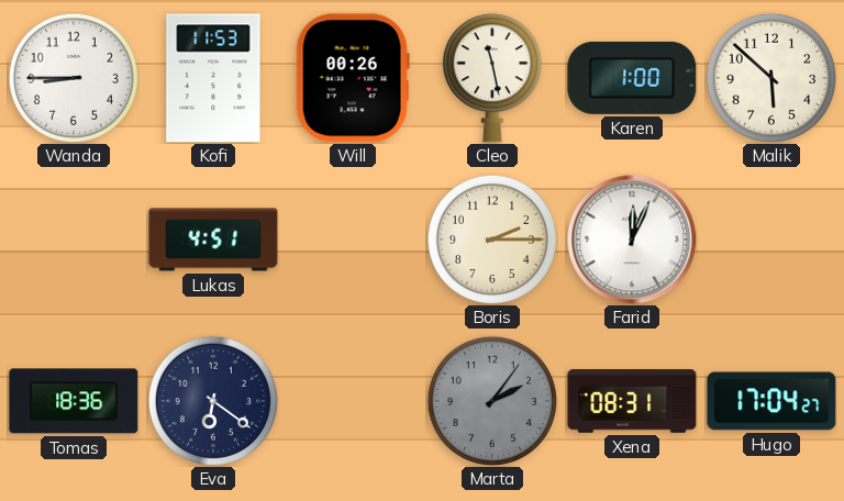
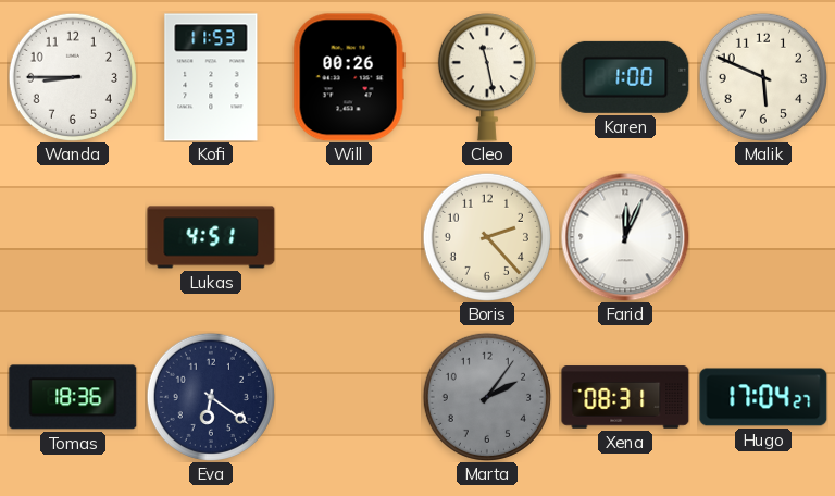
Malik: 5:52 -> 5:49
Boris: 2:15 -> 2:23
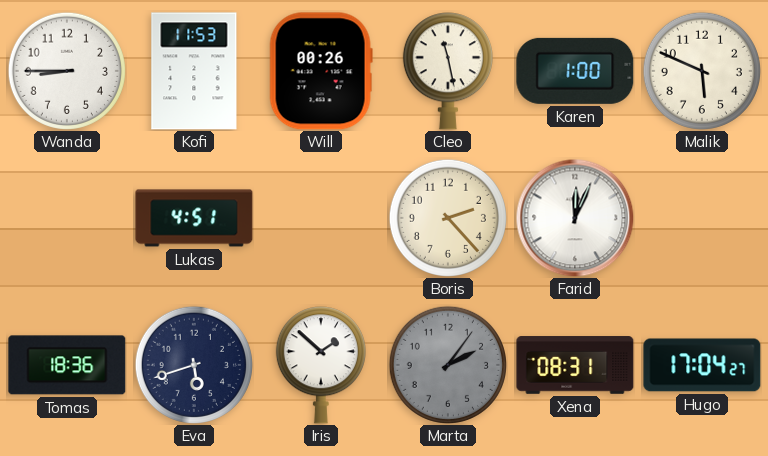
Eva: 6:21 -> 5:42
Iris: none -> 1:52
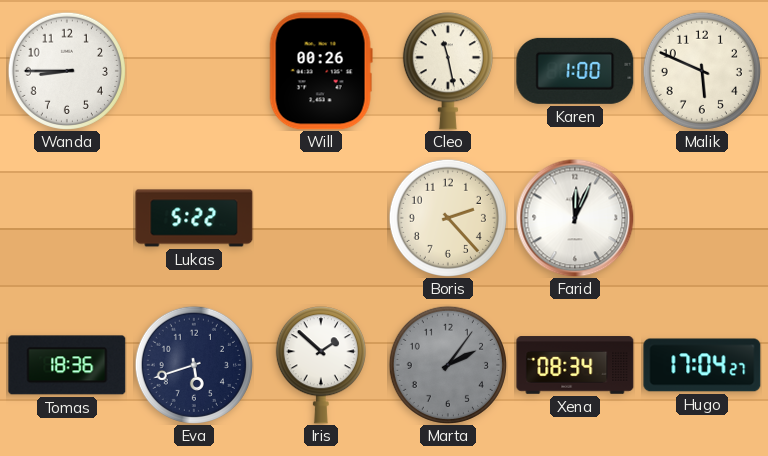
Kofi: 11:53 -> none
Lukas: 4:51 -> 5:22
Xena: 08:31 -> 08:34
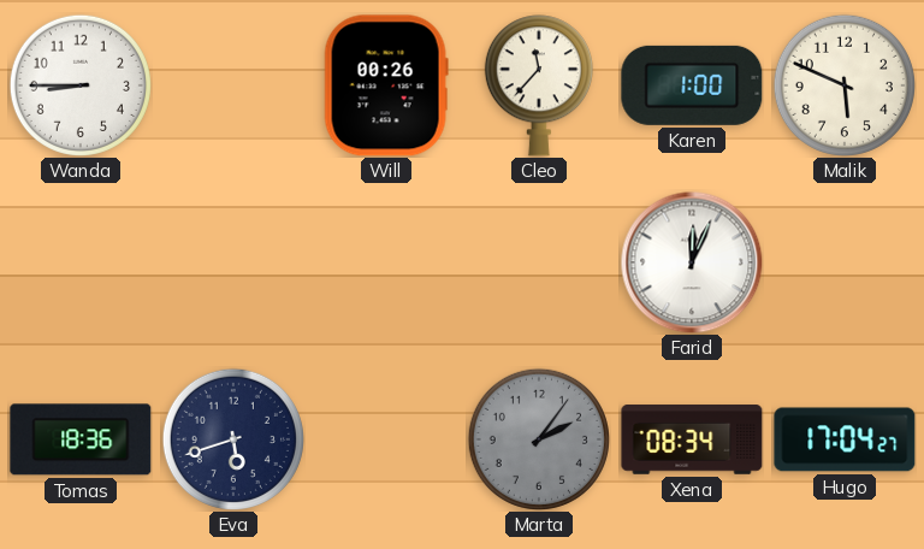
Cleo: 11:28 -> 11:37
Lukas: 5:22 -> none
Boris: 2:23 -> none
Iris: 1:52 -> none
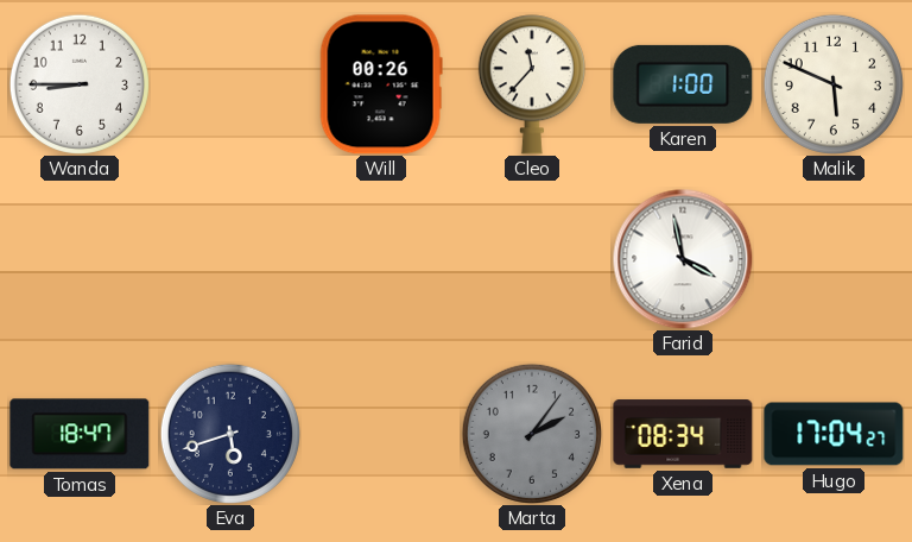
Farid: 12:04 -> 3:58
Tomas: 18:36 -> 18:47
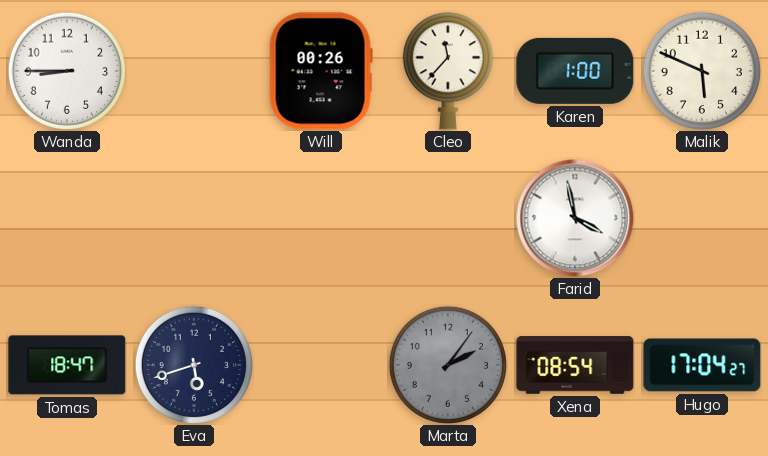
Xena: 08:34 -> 08:54
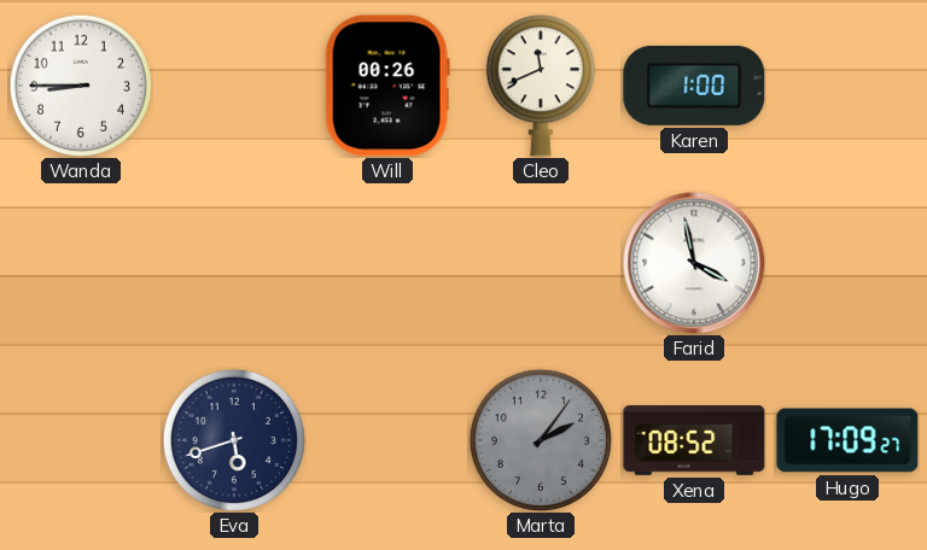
Cleo: 11:37 -> 11:41
Malik: 5:49 -> none
Tomas: 18:47 -> none
Xena: 08:54 -> 08:52
Hugo: 17:04 -> 17:09
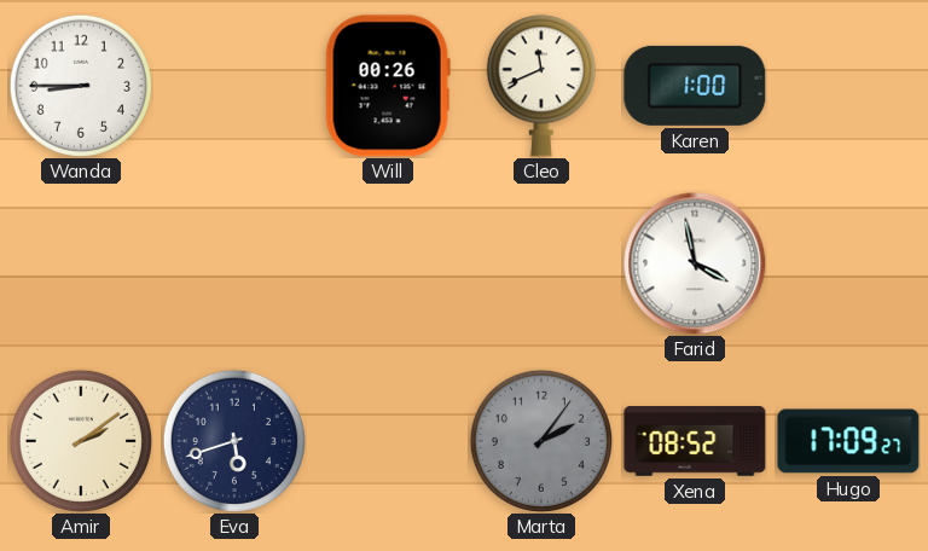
Amir: none -> 2:09
